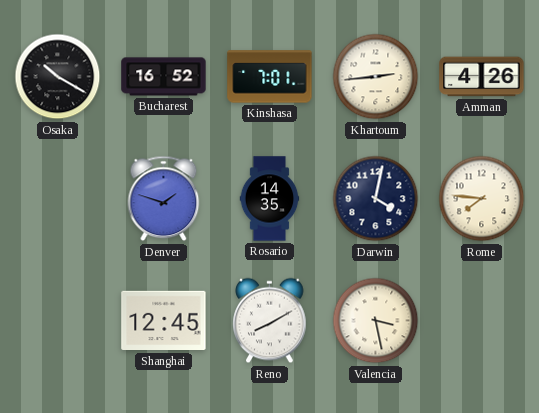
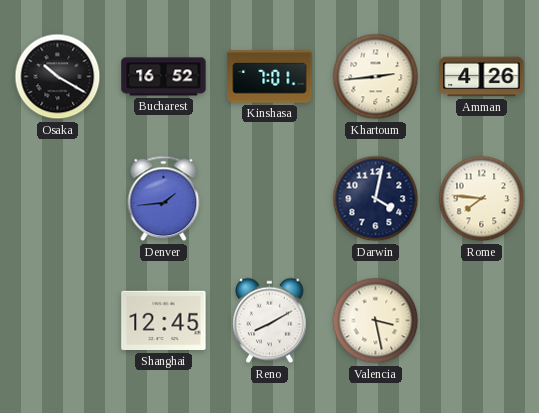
Denver: 1:48 -> 1:44
Rosario: 14:35 -> none
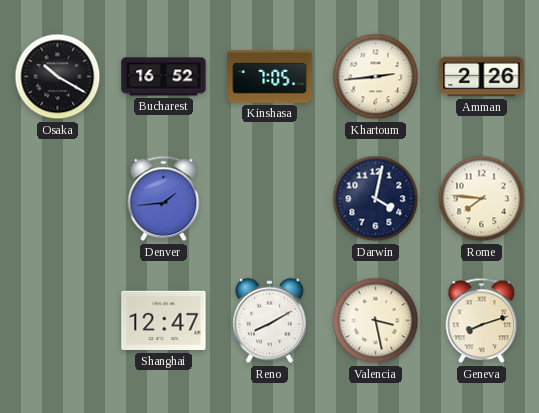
Kinshasa: 7:01 -> 7:05
Amman: 4:26 -> 2:26
Shanghai: 12:45 -> 12:47
Geneva: none -> 8:12
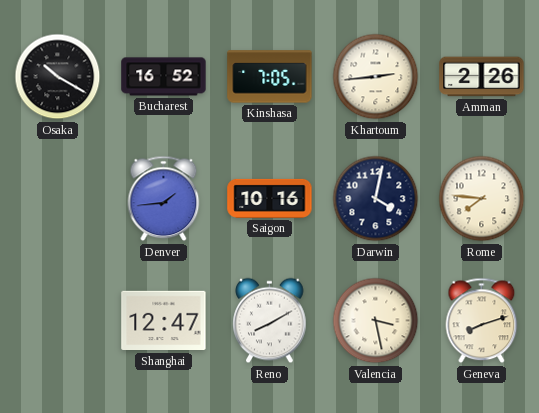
Saigon: none -> 10:16
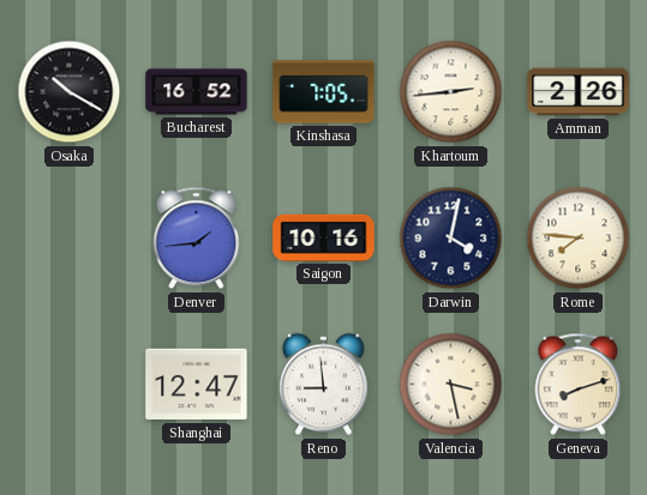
Reno: 8:10 -> 8:59
